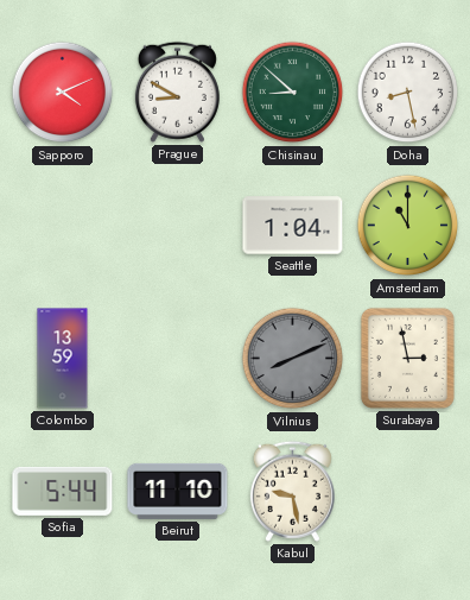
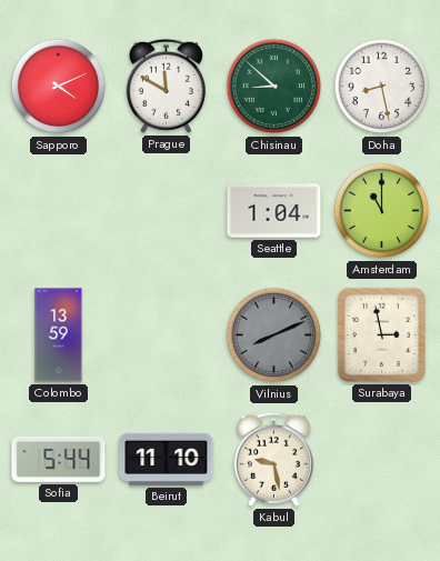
Prague: 8:50 -> 11:50
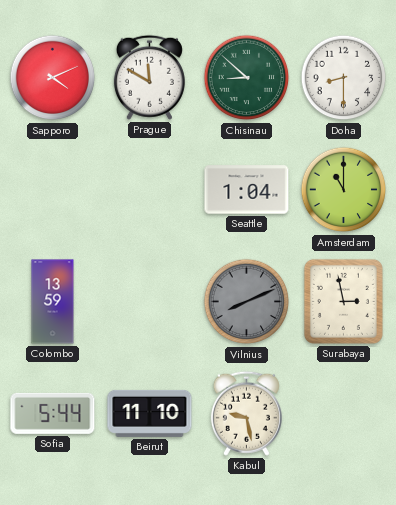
Doha: 8:28 -> 8:30
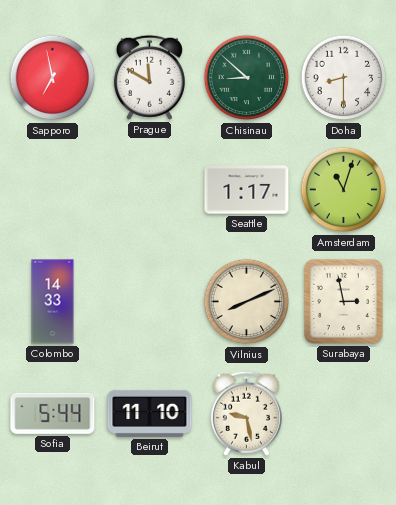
Sapporo: 4:11 -> 6:58
Seattle: 1:04 -> 1:17
Amsterdam: 11:00 -> 11:03
Colombo: 13:59 -> 14:33
Vilnius dial: grey -> cream
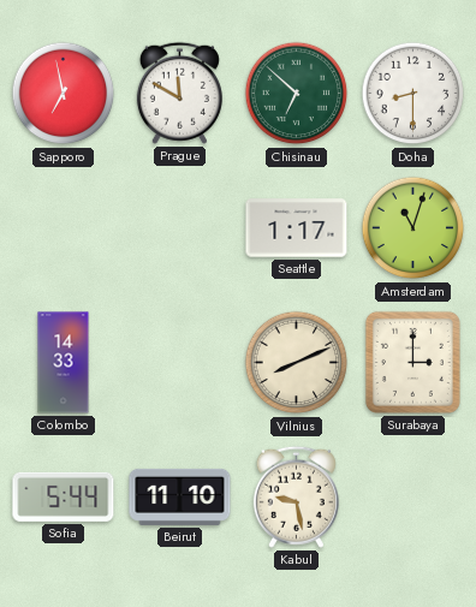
Chisinau: 8:52 -> 6:52
Surabaya: 2:58 -> 3:00
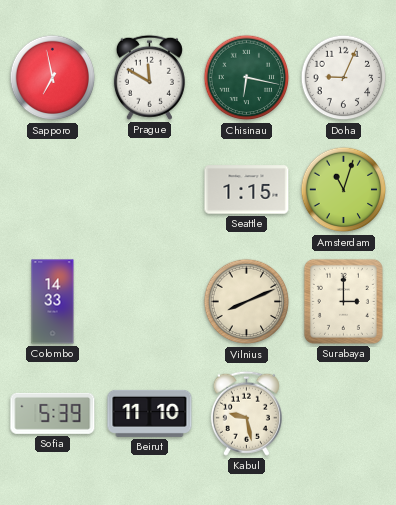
Chisinau: 6:52 -> 6:17
Doha: 8:30 -> 9:04
Seattle: 1:17 -> 1:15
Sofia: 5:44 -> 5:39
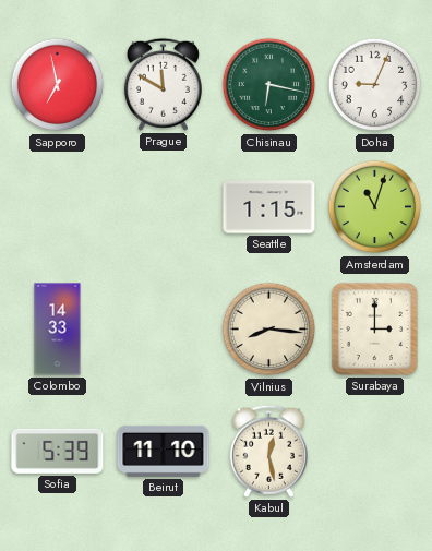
Vilnius: 8:11 -> 8:16
Kabul: 9:28 -> 12:28
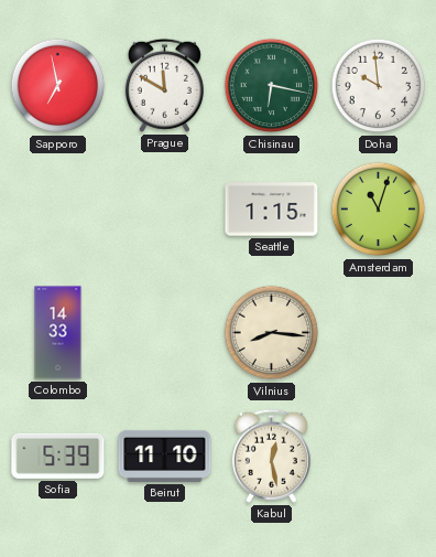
Doha: 9:04 -> 9:59
Surabaya: 3:00 -> none
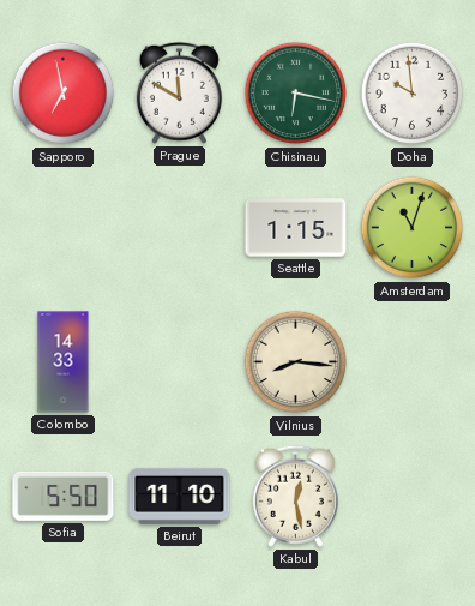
Sofia: 5:39 -> 5:50
